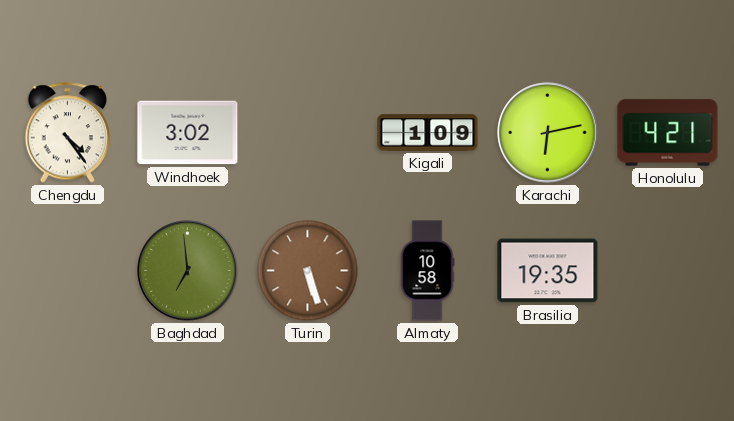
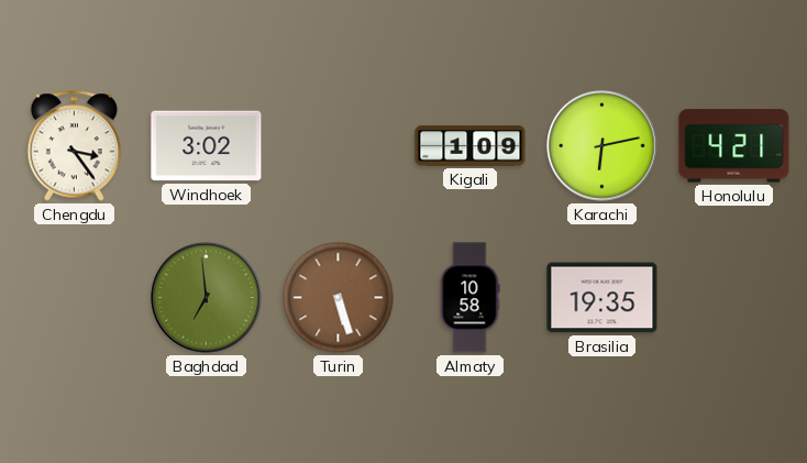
Chengdu: 4:24 -> 3:24
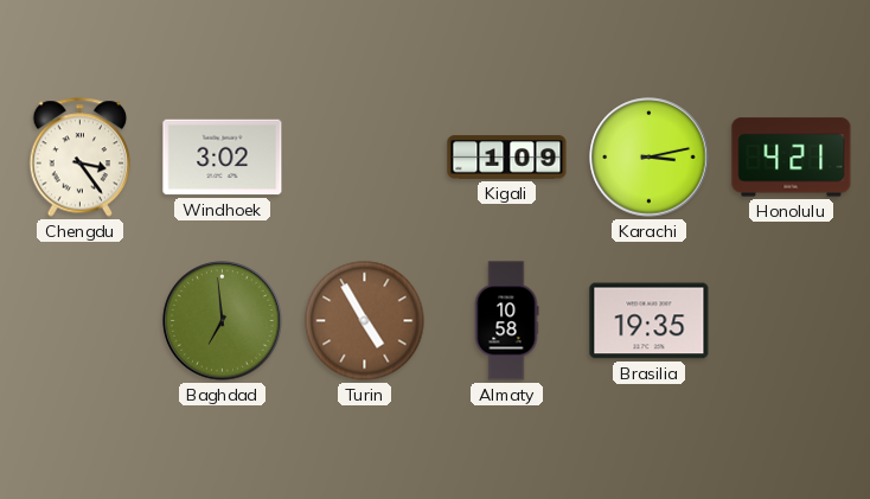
Karachi: 6:13 -> 3:13
Turin: 5:27 -> 4:55
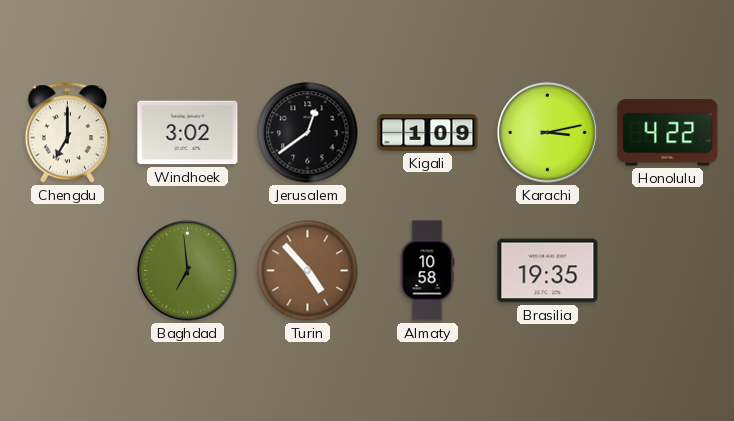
Chengdu: 3:24 -> 7:00
Jerusalem: none -> 12:39
Honolulu: 4:21 -> 4:22
Turin: 4:55 -> 4:53
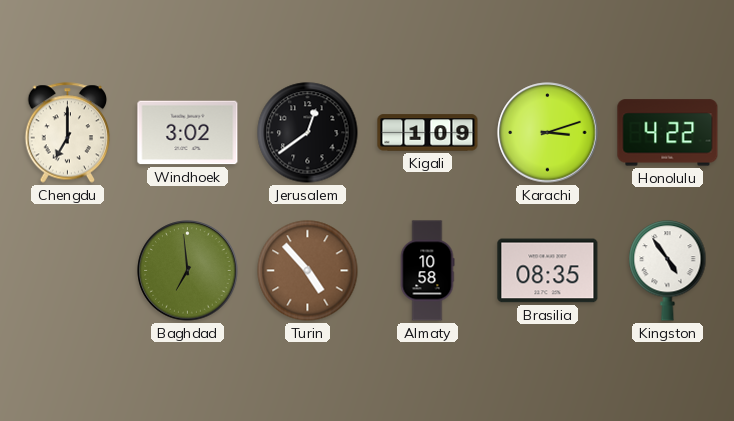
Karachi: 3:13 -> 3:12
Brasilia: 19:35 -> 08:35
Kingston: none -> 4:54
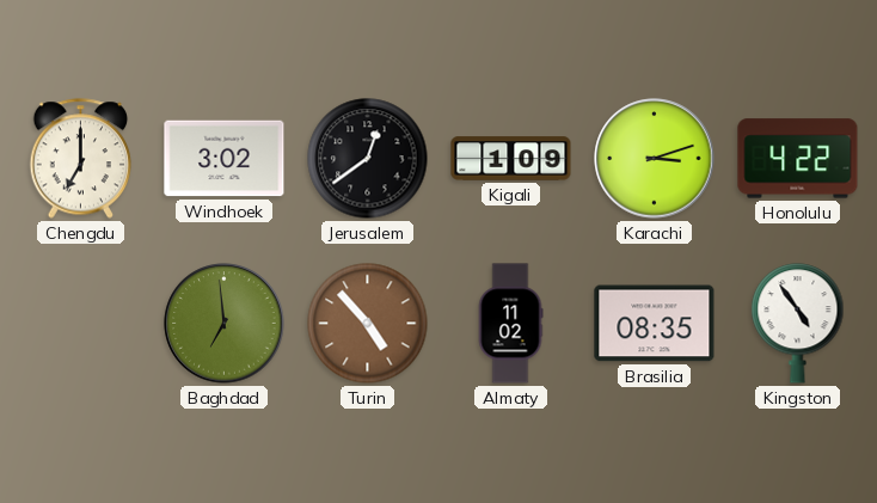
Almaty: 10:58 -> 11:02
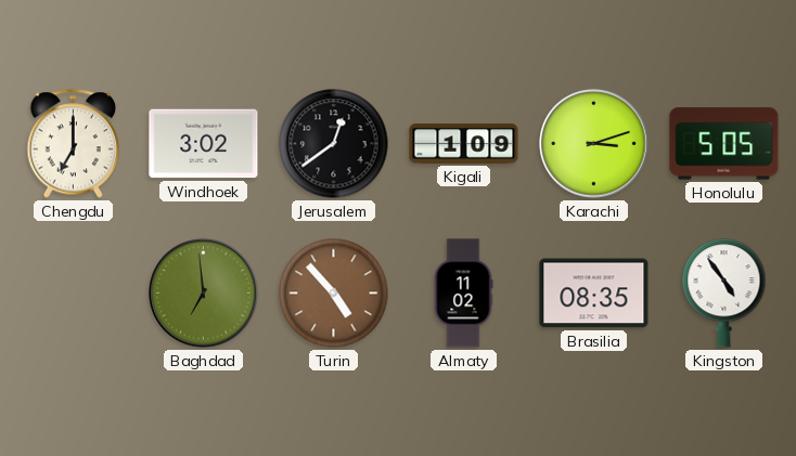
Honolulu: 4:22 -> 5:05
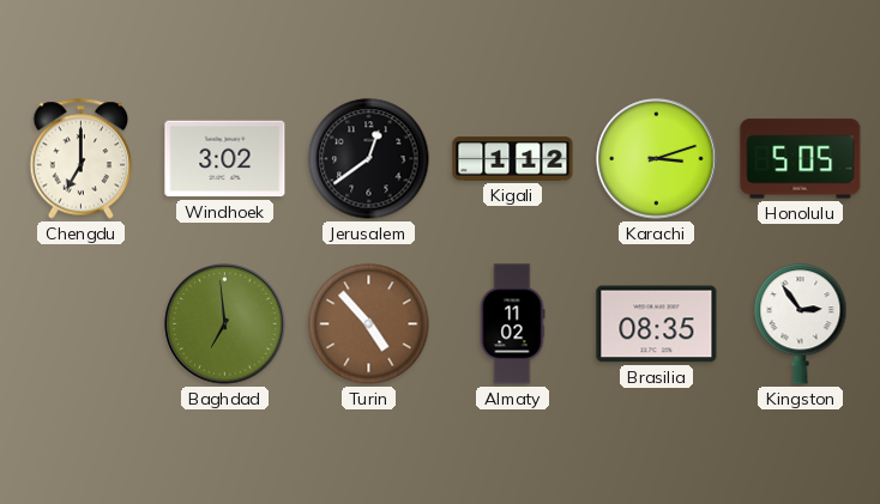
Kigali: 1:09 -> 1:12
Kingston: 4:54 -> 2:54
